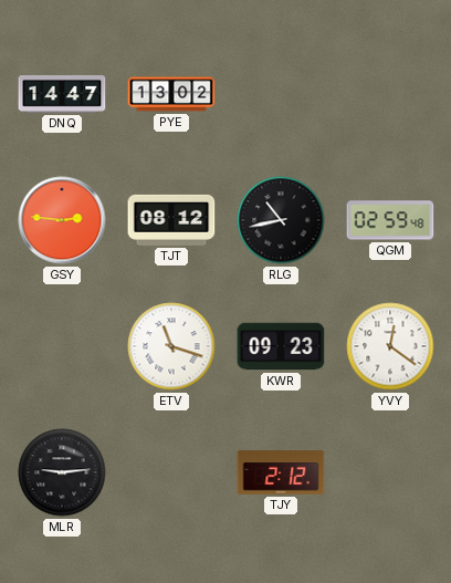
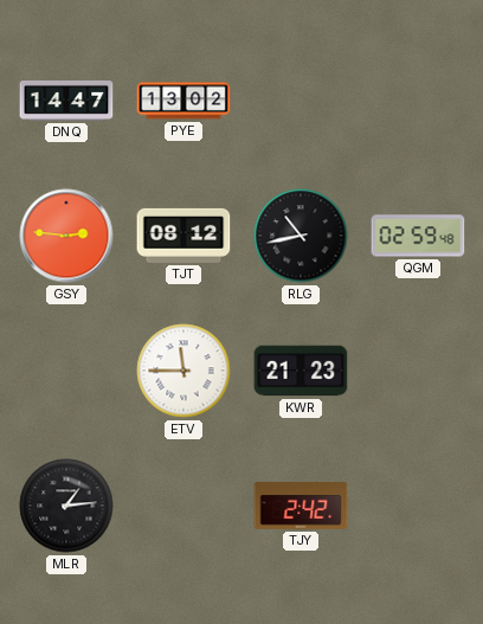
ETV: 11:18 -> 11:45
KWR: 09:23 -> 21:23
YVY: 12:21 -> none
MLR: 9:14 -> 1:14
TJY: 2:12 -> 2:42
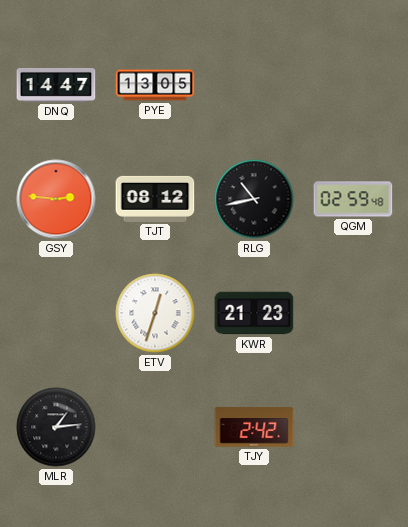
PYE: 13:02 -> 13:05
ETV: 11:45 -> 12:33
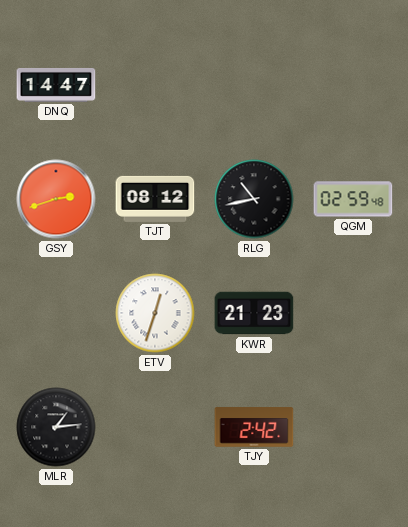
PYE: 13:05 -> none
GSY: 2:46 -> 2:42
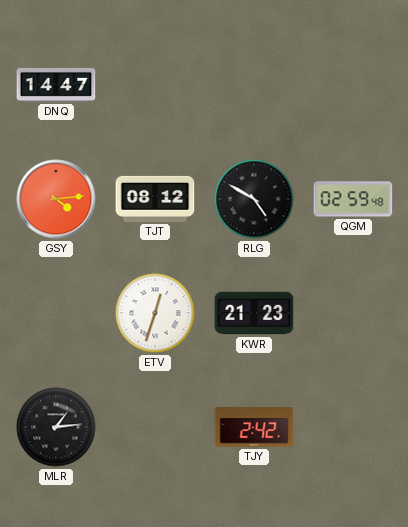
GSY: 2:42 -> 4:14
RLG: 10:43 -> 4:50
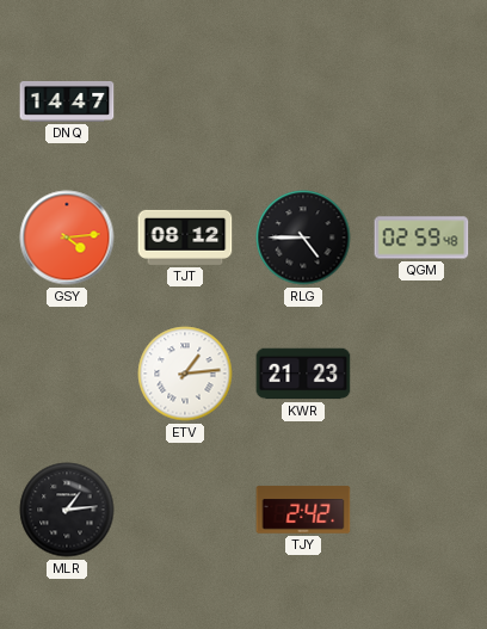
RLG: 4:50 -> 4:45
ETV: 12:33 -> 1:14
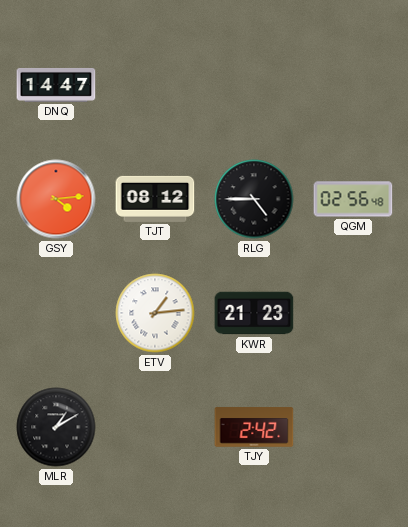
QGM: 02:59 -> 02:56
MLR: 1:14 -> 1:10
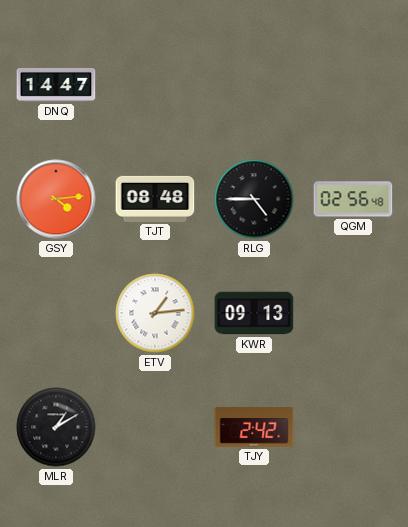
TJT: 08:12 -> 08:48
KWR: 21:23 -> 09:13
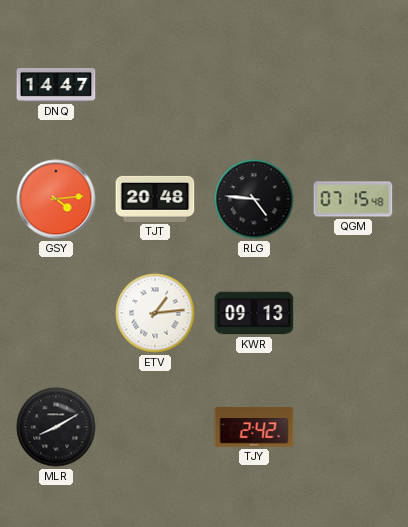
TJT: 08:48 -> 20:48
RLG: 4:45 -> 4:46
QGM: 02:56 -> 07:15
MLR: 1:10 -> 8:10
